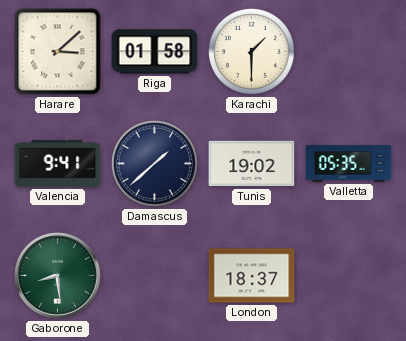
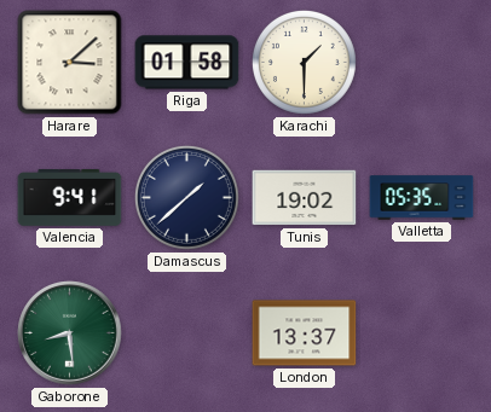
London: 18:37 -> 13:37
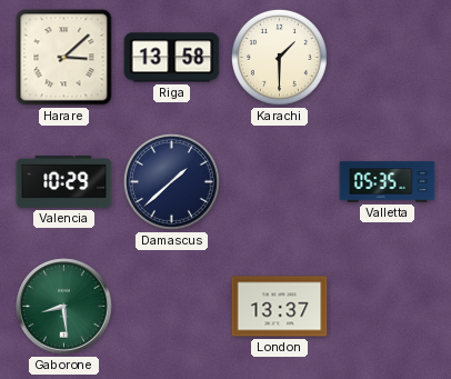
Riga: 01:58 -> 13:58
Valencia: 9:41 -> 10:29
Tunis: 19:02 -> none
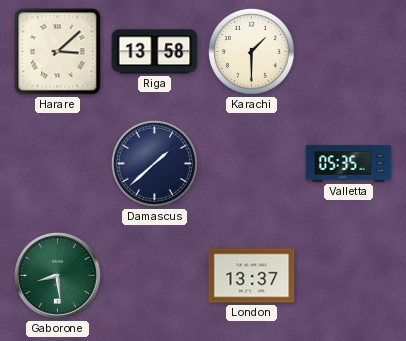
Valencia: 10:29 -> none
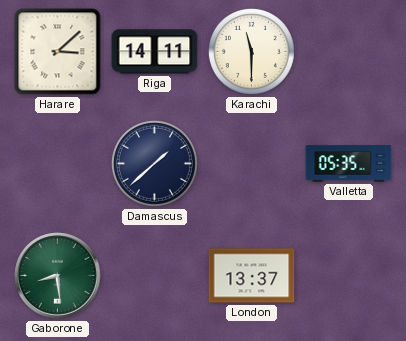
Riga: 13:58 -> 14:11
Karachi: 1:30 -> 11:30
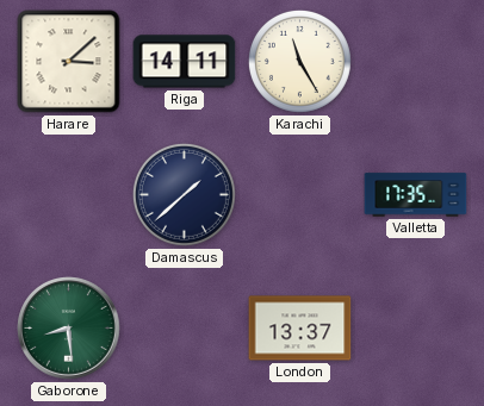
Karachi: 11:30 -> 11:25
Valletta: 05:35 -> 17:35
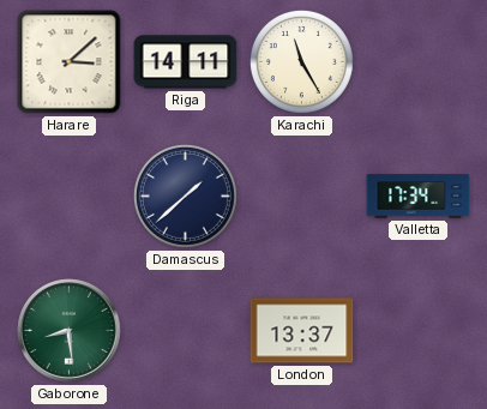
Valletta: 17:35 -> 17:34
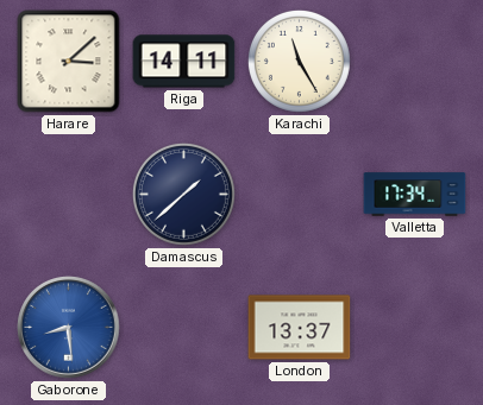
Gaborone dial: green -> blue
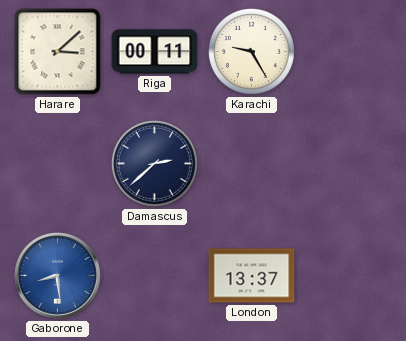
Riga: 14:11 -> 00:11
Karachi: 11:25 -> 9:25
Damascus: 1:38 -> 2:38
Valletta: 17:34 -> none
